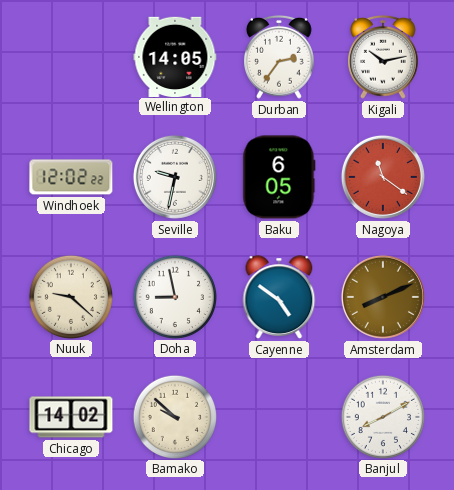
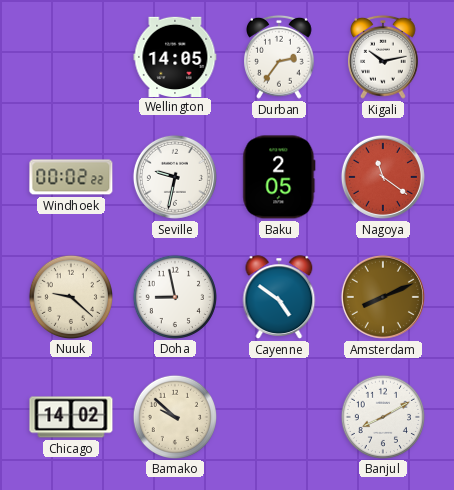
Windhoek: 12:02 -> 00:02
Baku: 6:05 -> 2:05
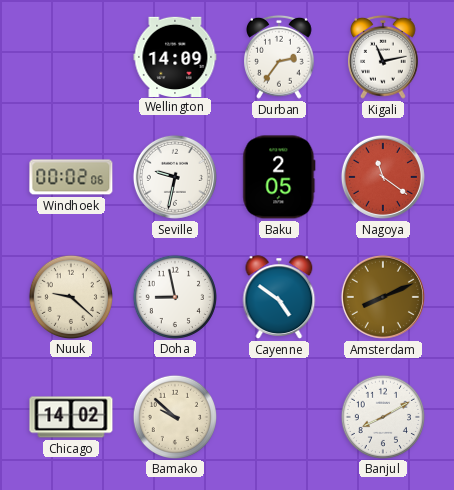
Wellington: 14:05 -> 14:09
Kigali: 10:13 -> 11:13
Windhoek: 00:02:22 -> 00:02:06
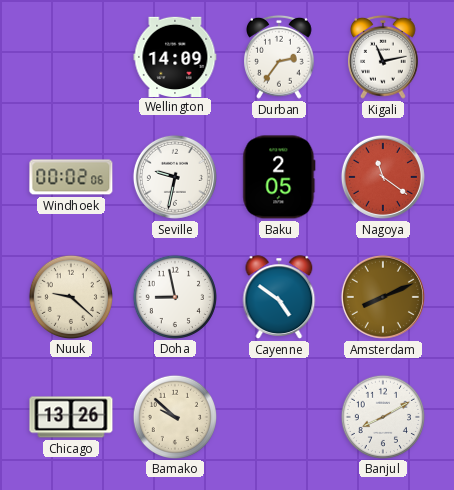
Chicago: 14:02 -> 13:26
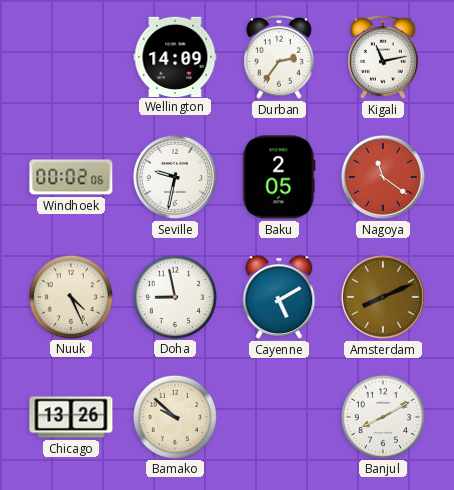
Nuuk: 9:22 -> 4:26
Cayenne: 4:51 -> 5:10
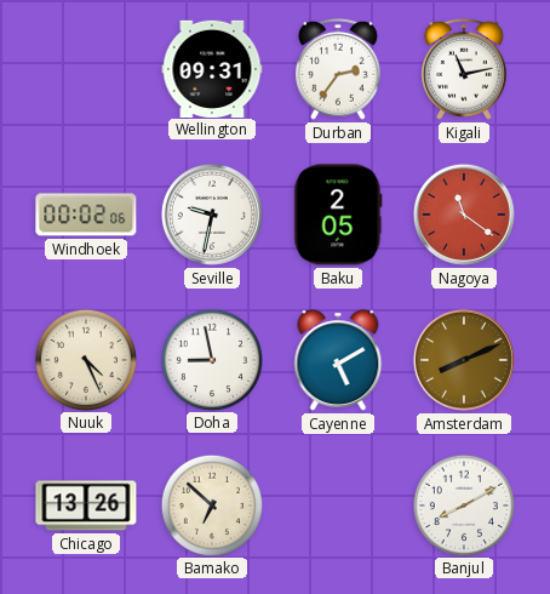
Wellington: 14:09 -> 09:31
Bamako: 9:52 -> 6:52
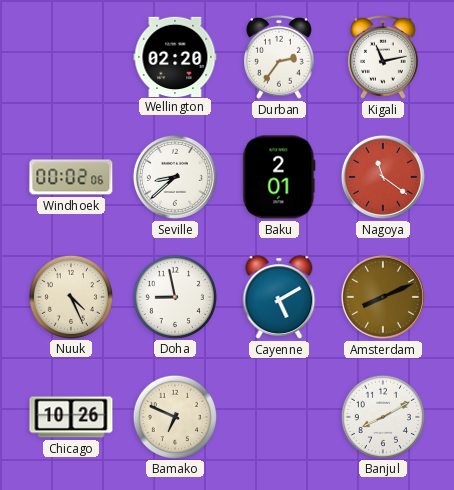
Wellington: 09:31 -> 02:20
Seville: 9:32 -> 8:38
Baku: 2:05 -> 2:01
Chicago: 13:26 -> 10:26
Bamako: 6:52 -> 6:49
